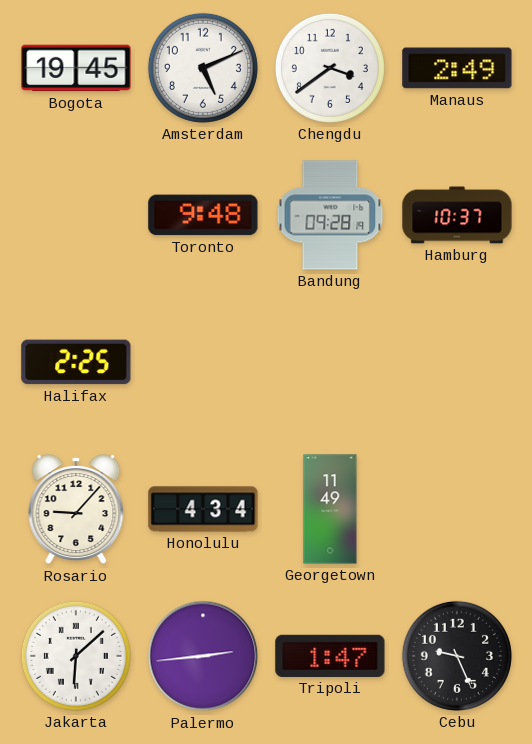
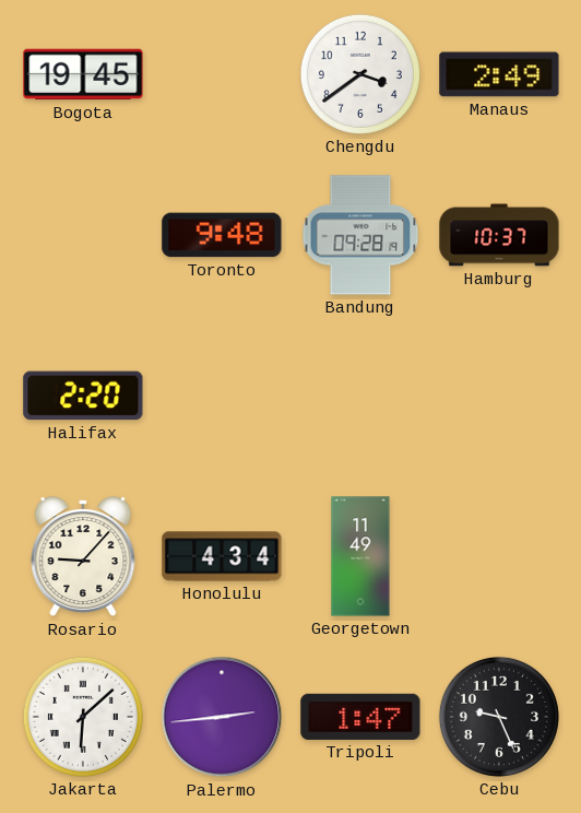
Amsterdam: 5:11 -> none
Halifax: 2:25 -> 2:20
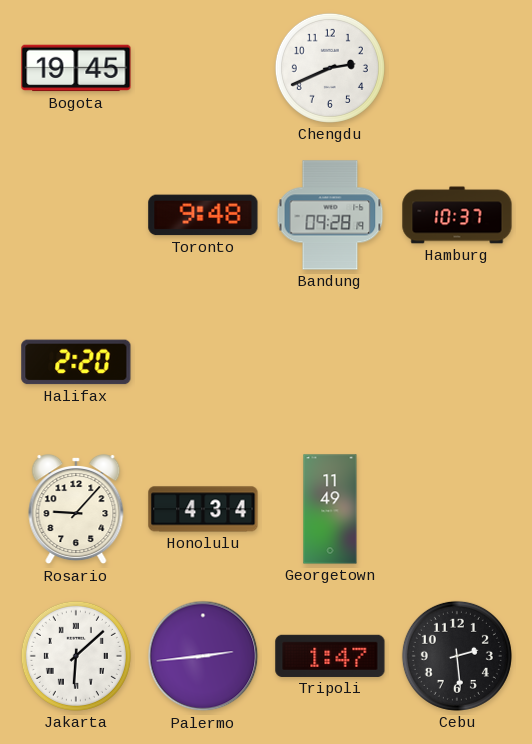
Chengdu: 3:39 -> 2:41
Manaus: 2:49 -> none
Cebu: 9:26 -> 2:29
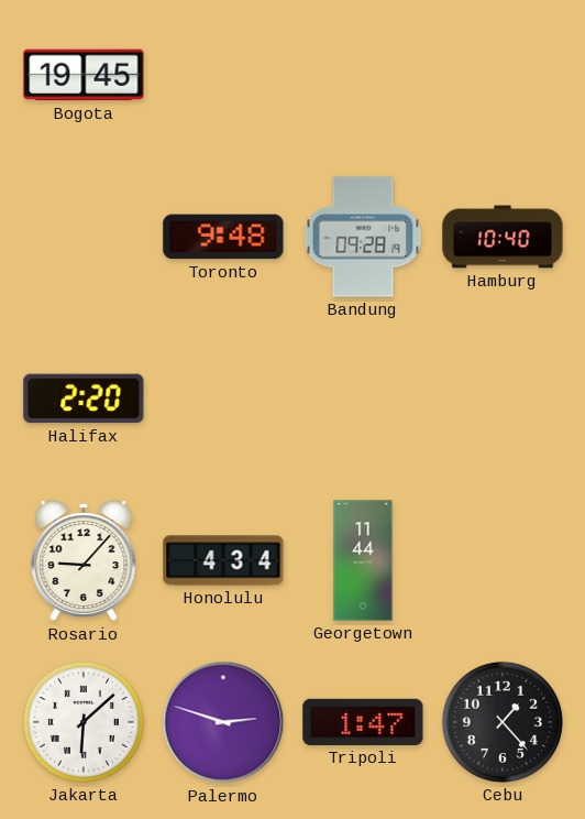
Chengdu: 2:41 -> none
Hamburg: 10:37 -> 10:40
Georgetown: 11:49 -> 11:44
Palermo: 2:44 -> 2:48
Cebu: 2:29 -> 1:23
